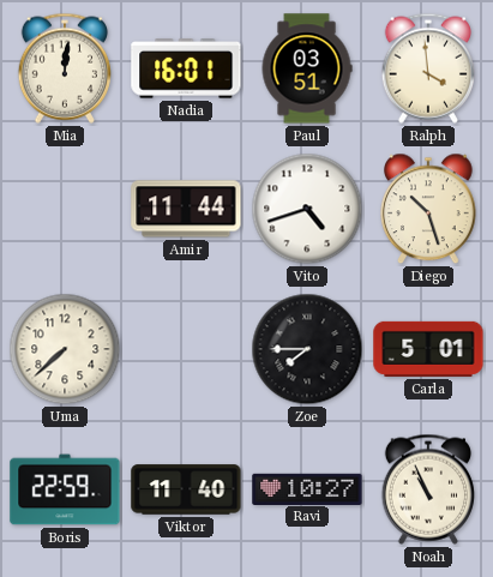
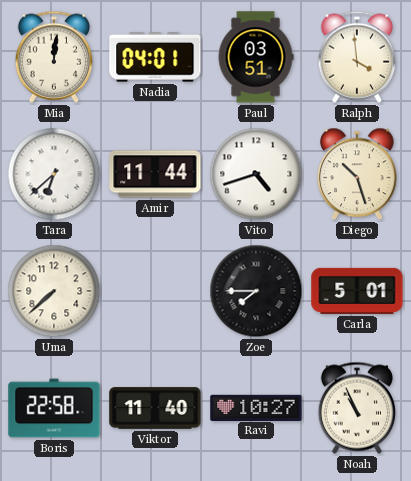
Nadia: 16:01 -> 04:01
Tara: none -> 6:38
Boris: 22:59 -> 22:58
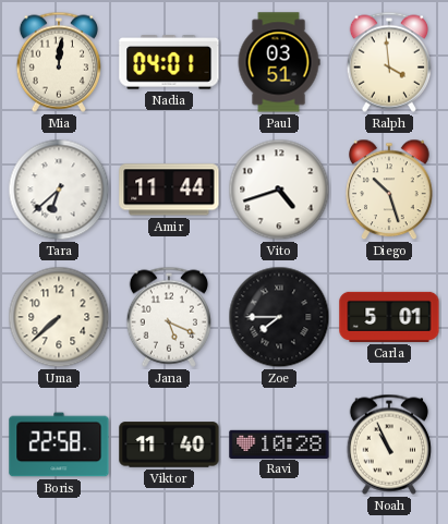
Jana: none -> 5:19
Ravi: 10:27 -> 10:28
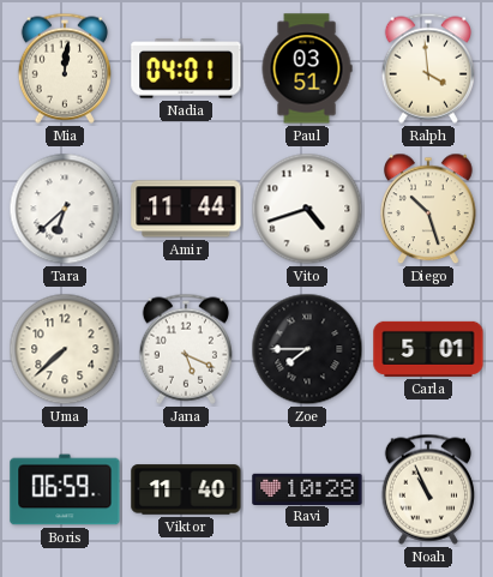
Boris: 22:58 -> 06:59
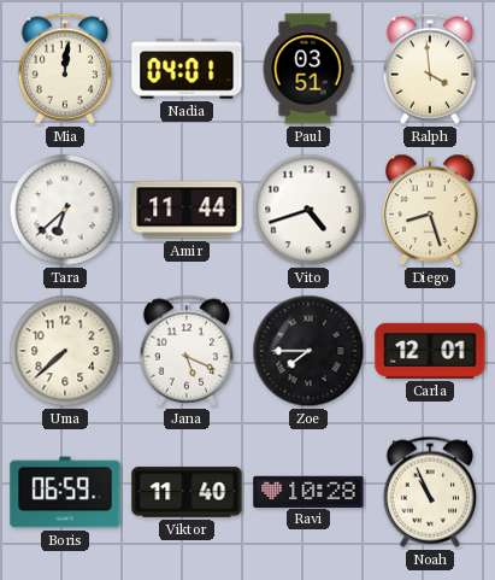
Diego: 10:27 -> 8:27
Carla: 5:01 -> 12:01
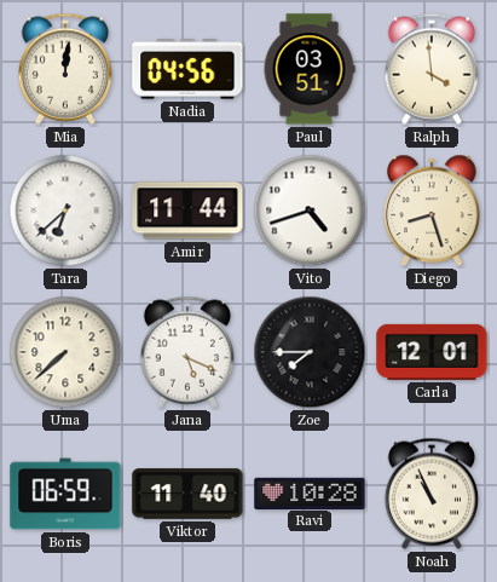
Nadia: 04:01 -> 04:56
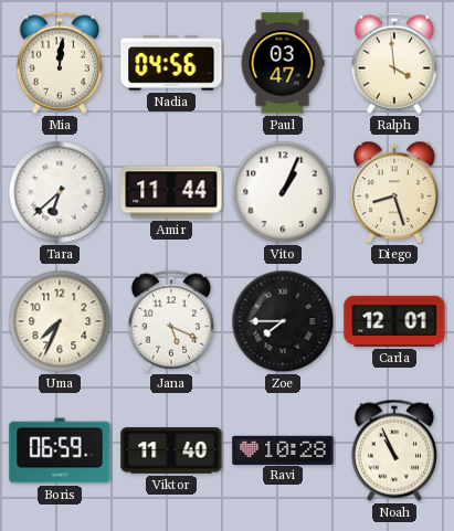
Paul: 03:51 -> 03:47
Vito: 4:42 -> 1:04
Uma: 7:38 -> 7:34
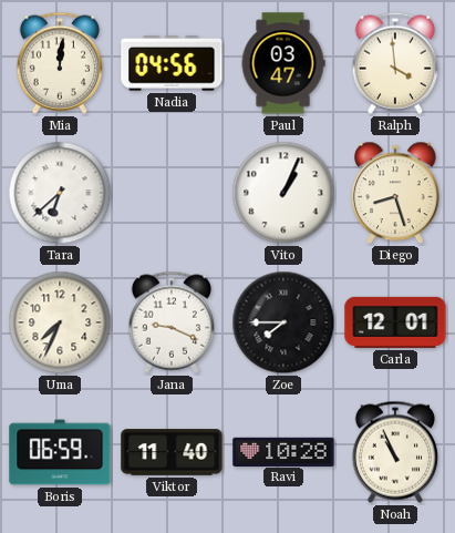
Amir: 11:44 -> none
Jana: 5:19 -> 9:19
